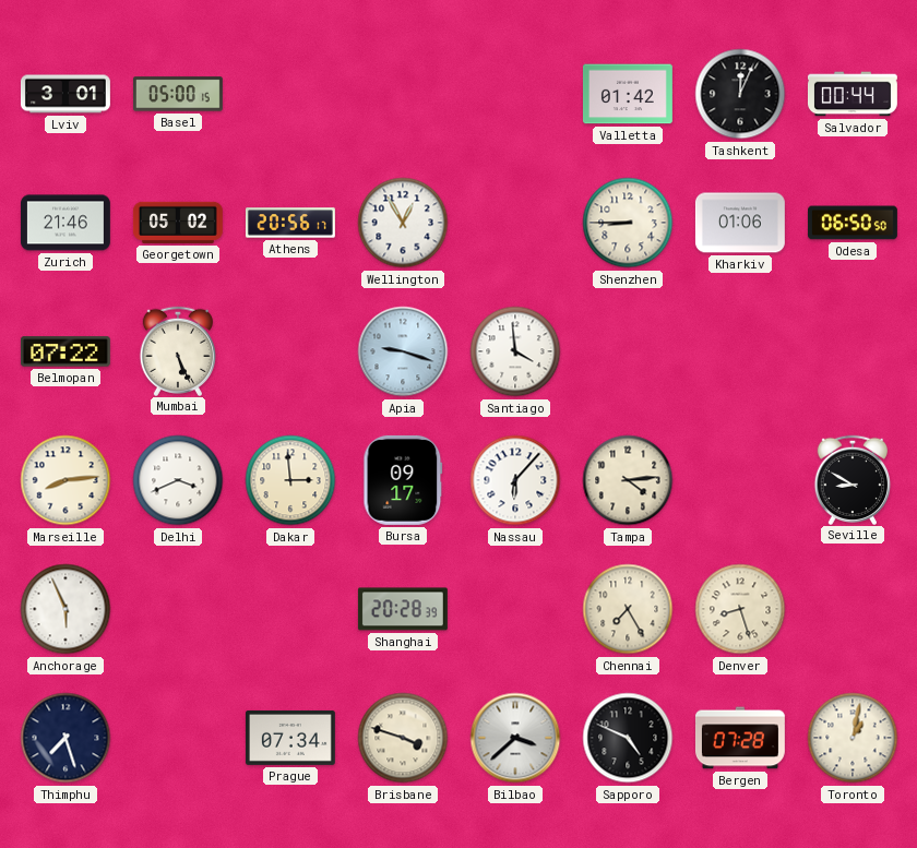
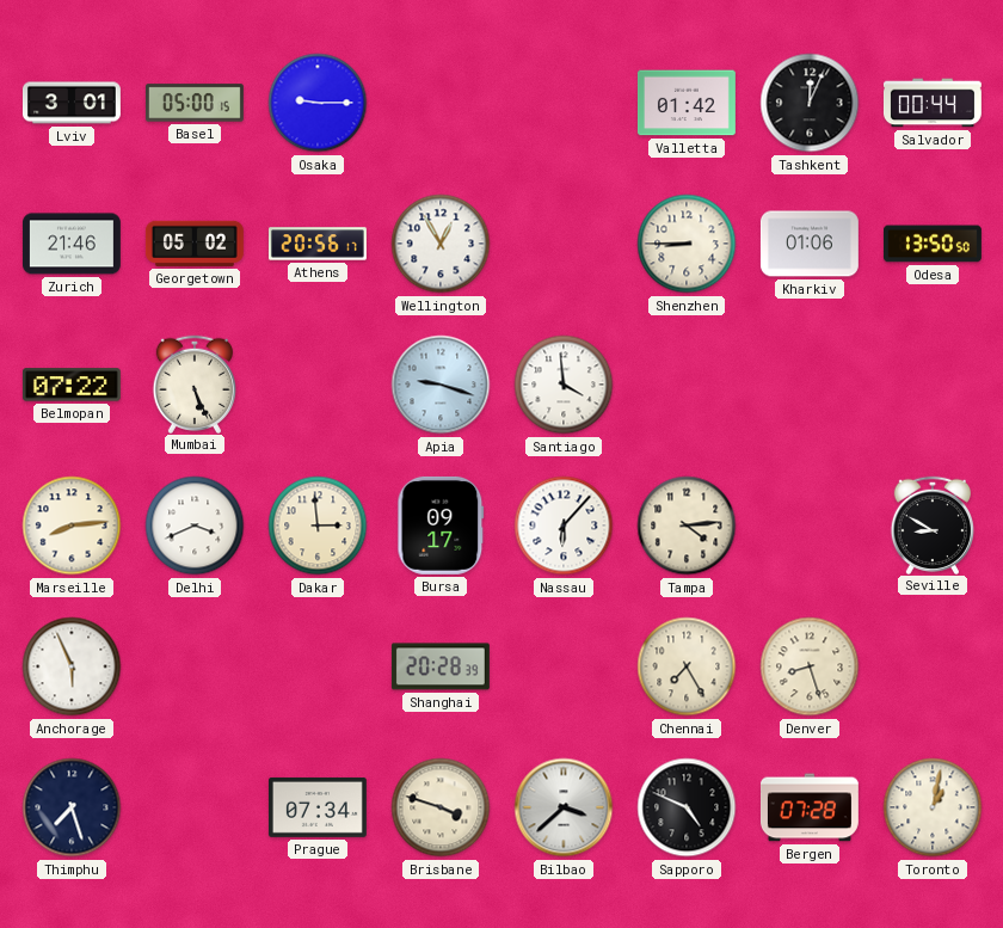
Osaka: none -> 9:15
Odesa: 06:50 -> 13:50
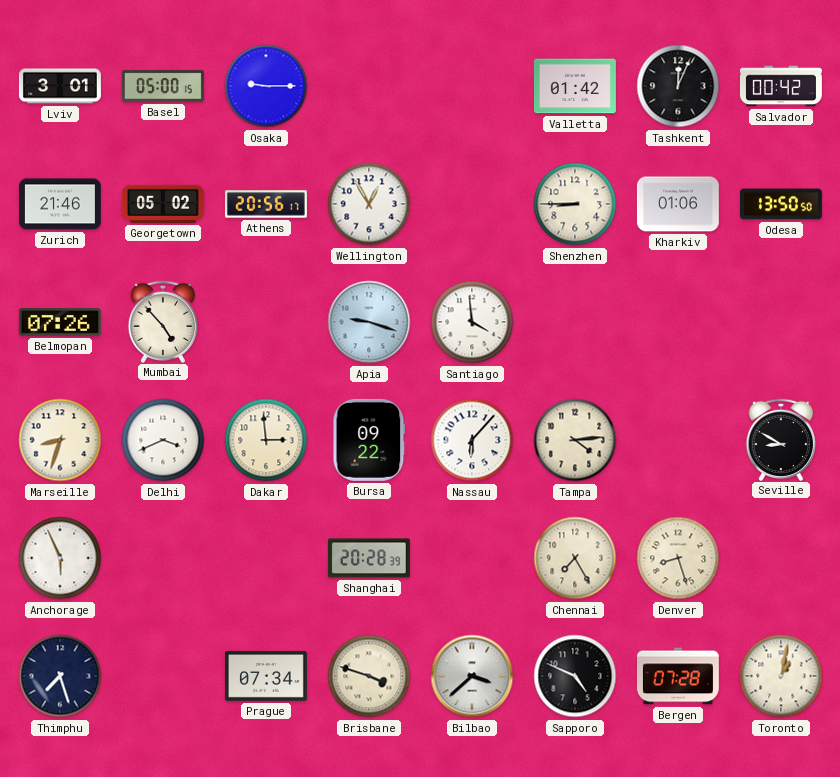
Salvador: 00:44 -> 00:42
Belmopan: 07:22 -> 07:26
Mumbai: 5:26 -> 4:53
Marseille: 8:14 -> 8:33
Bursa: 09:17 -> 09:22
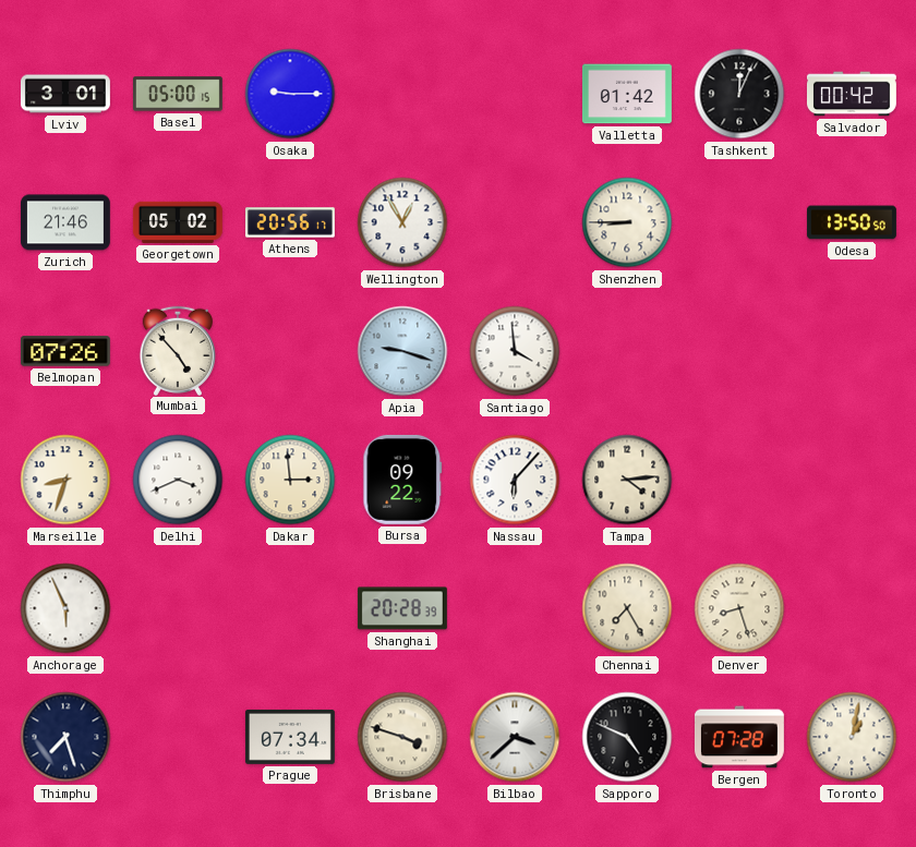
Kharkiv: 01:06 -> none
Seville: 8:50 -> none
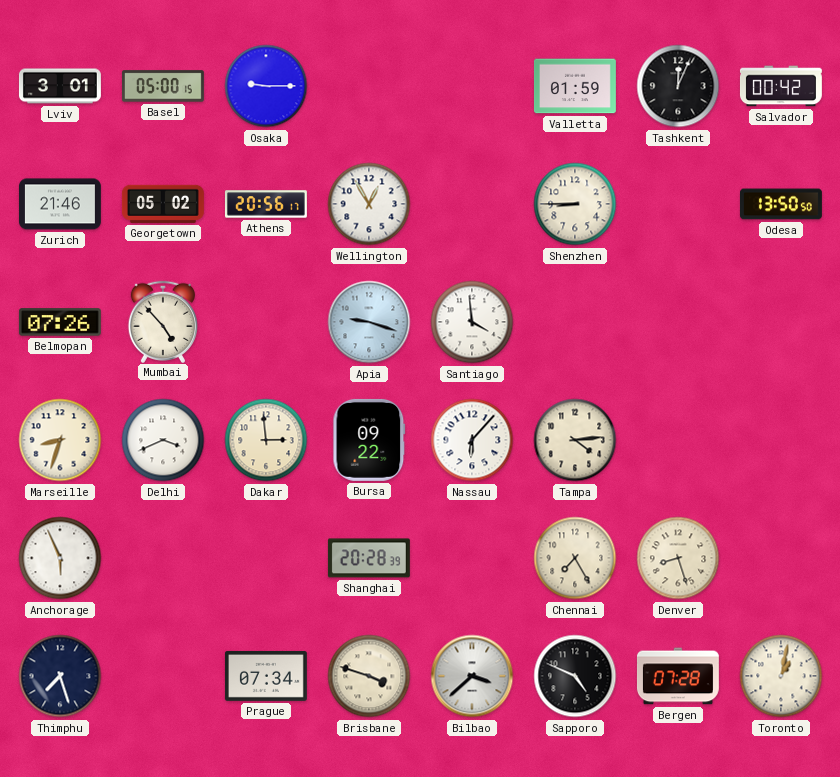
Valletta: 01:42 -> 01:59
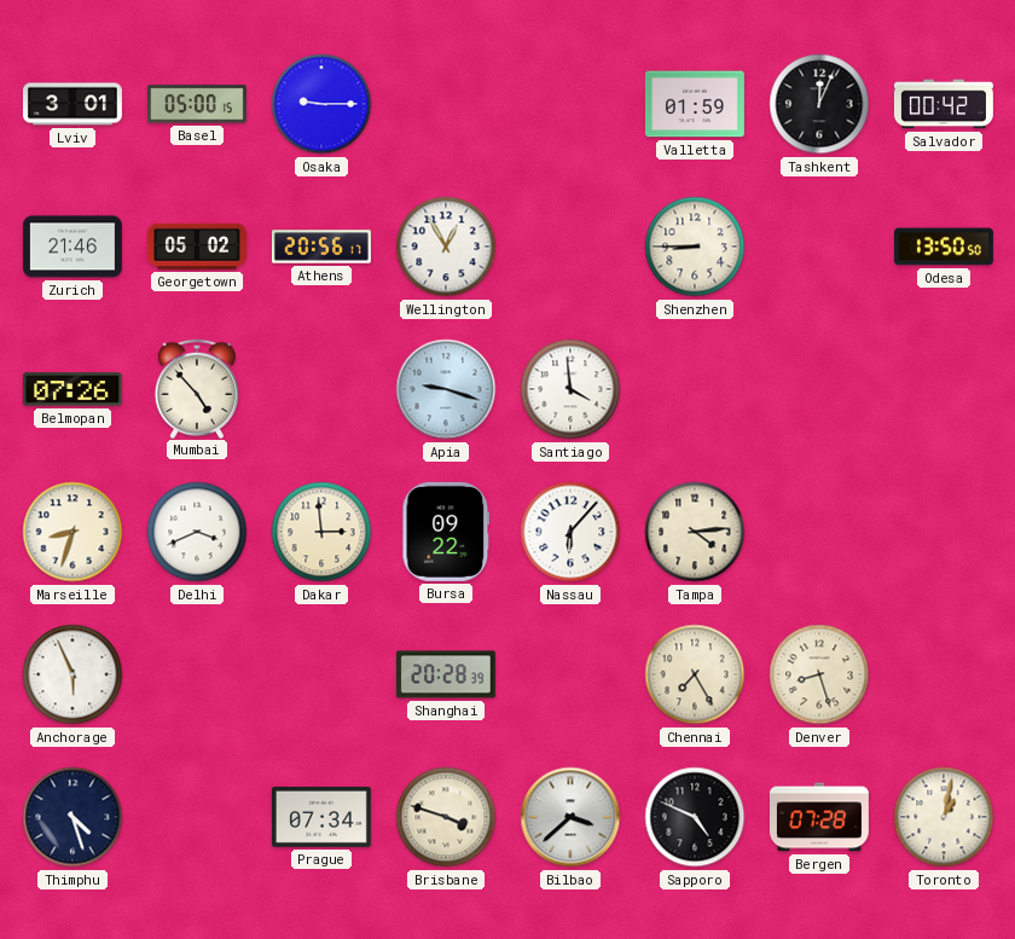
Thimphu: 7:27 -> 4:27
